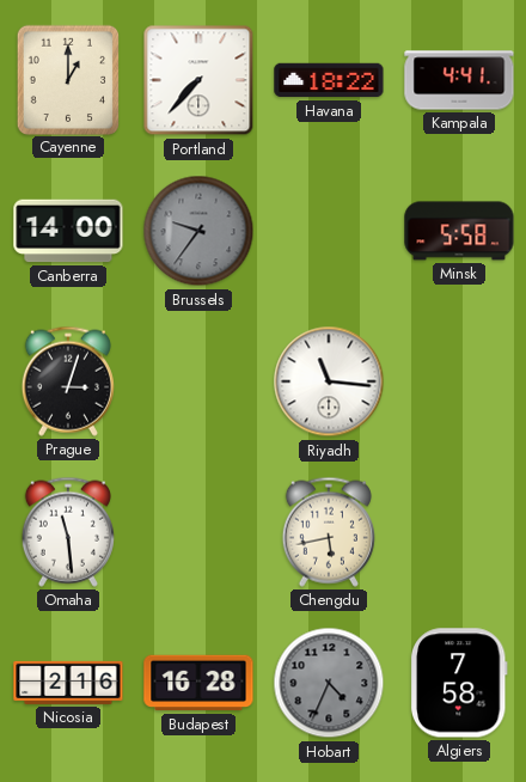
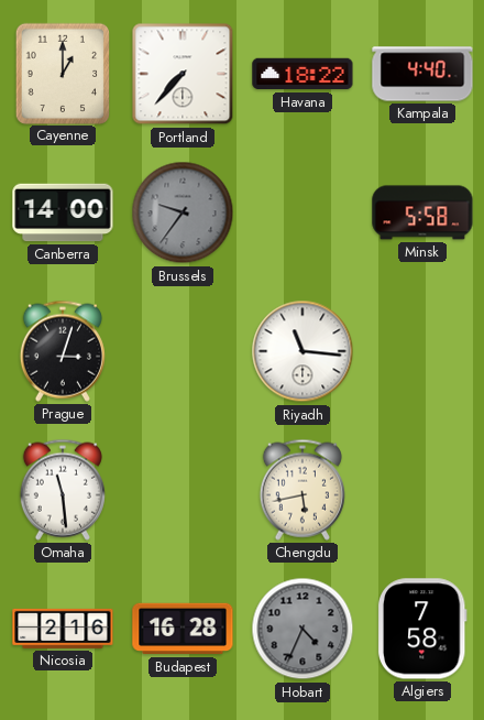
Kampala: 4:41 -> 4:40
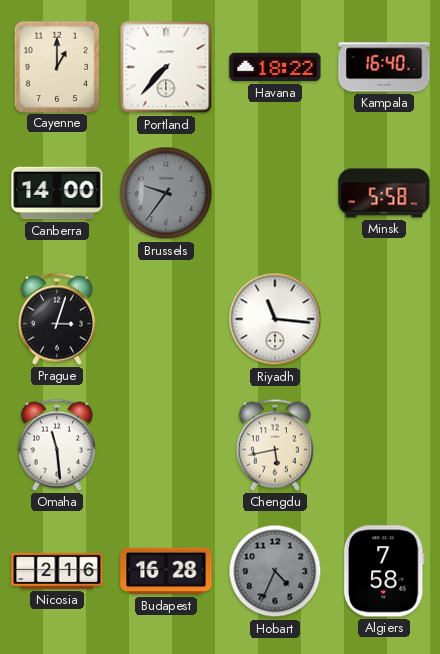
Kampala: 4:40 -> 16:40
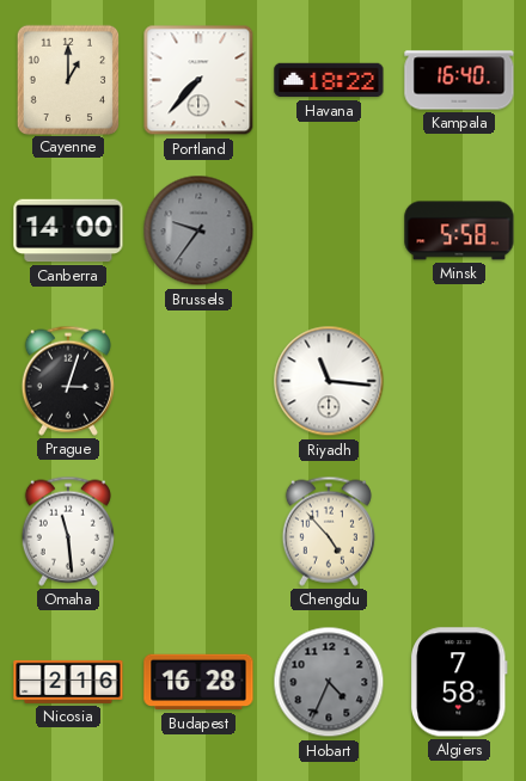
Chengdu: 5:43 -> 4:53
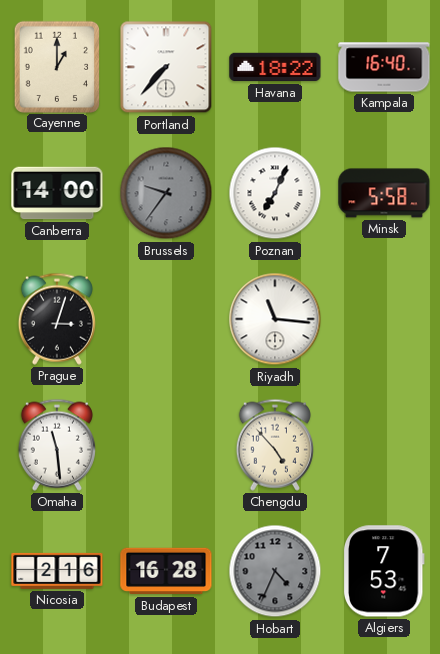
Poznan: none -> 7:04
Algiers: 7:58 -> 7:53
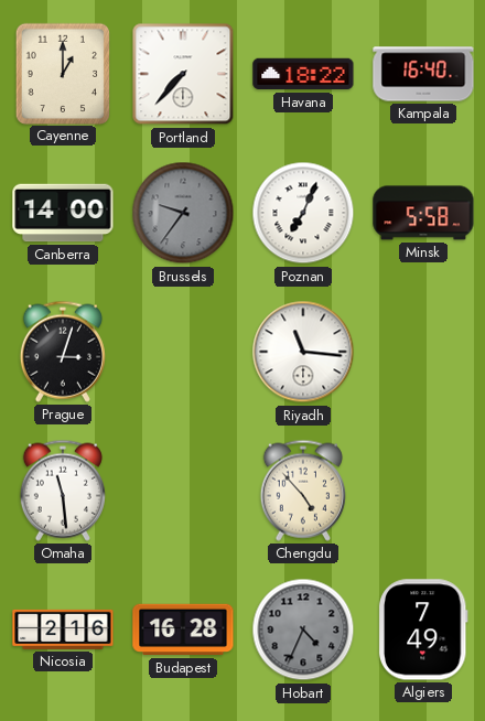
Algiers: 7:53 -> 7:49
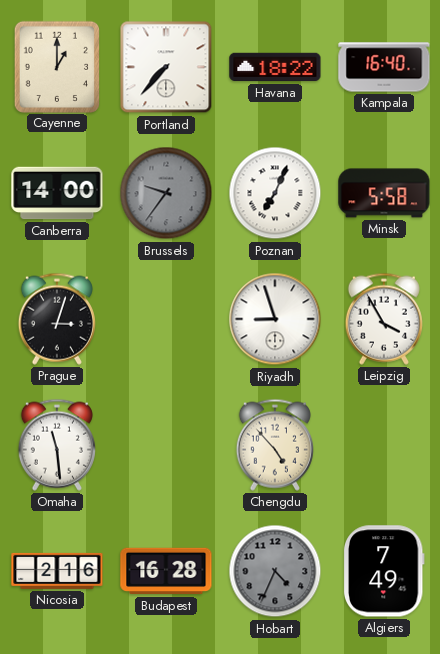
Riyadh: 11:16 -> 8:57
Leipzig: none -> 3:55
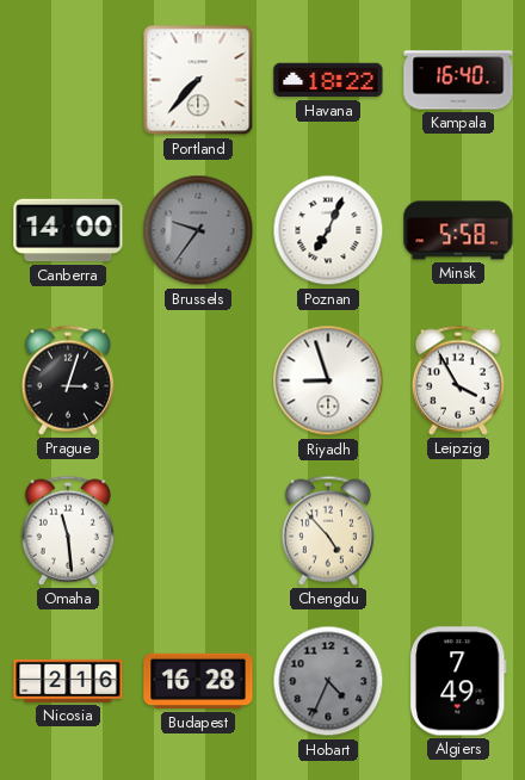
Cayenne: 1:00 -> none
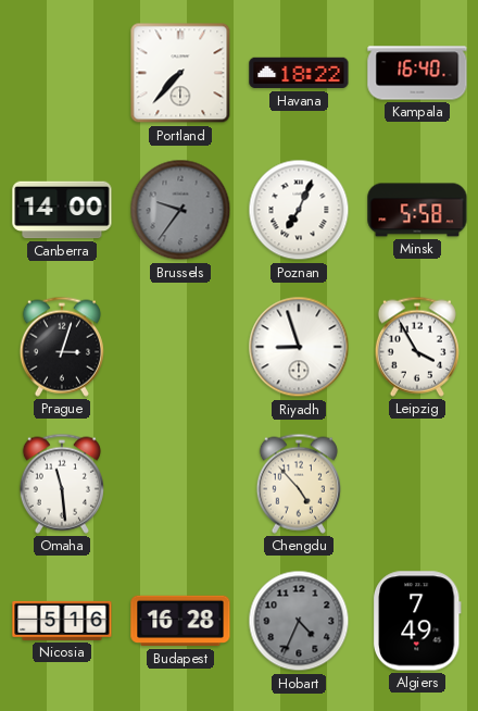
Nicosia: 2:16 -> 5:16
